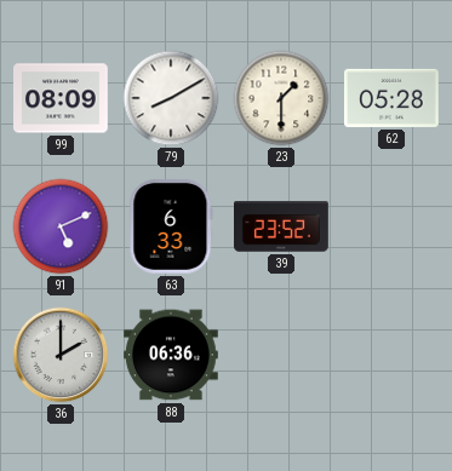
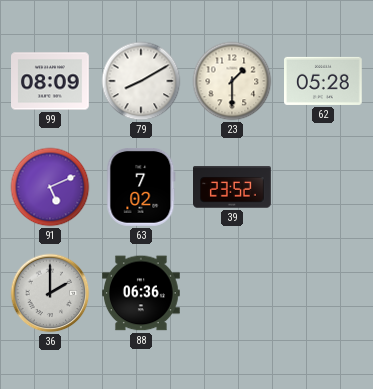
63: 6:33 -> 7:02
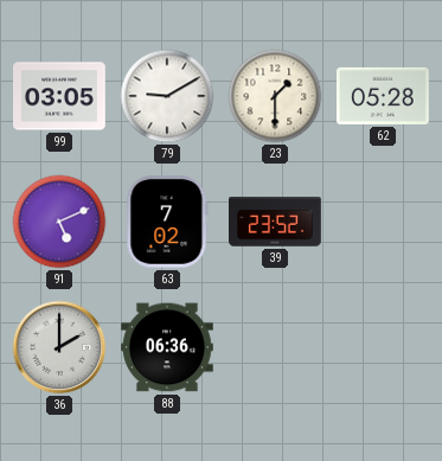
99: 08:09 -> 03:05
79: 8:10 -> 9:10
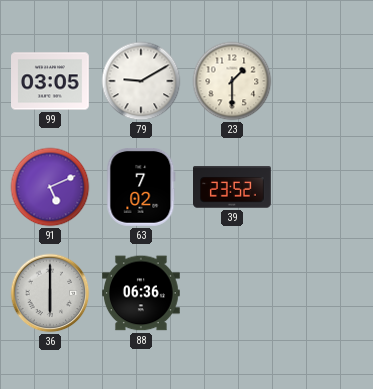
62: 05:28 -> none
36: 2:00 -> 6:00
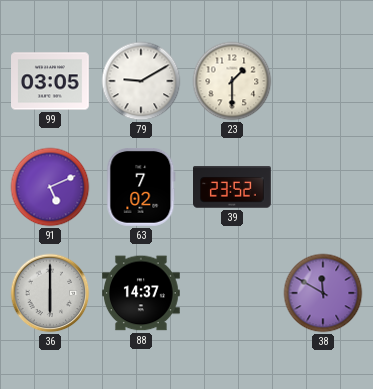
88: 06:36 -> 14:37
38: none -> 11:50
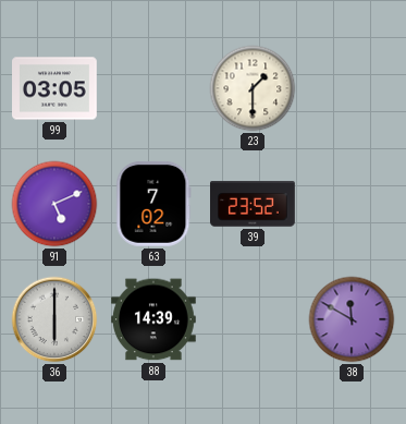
79: 9:10 -> none
88: 14:37 -> 14:39
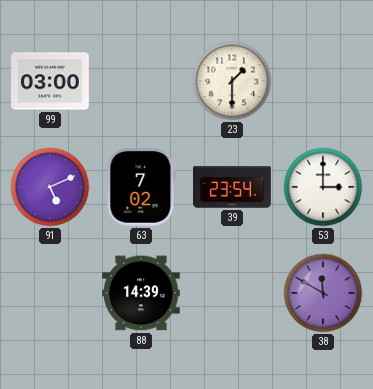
99: 03:05 -> 03:00
39: 23:52 -> 23:54
53: none -> 3:00
36: 6:00 -> none
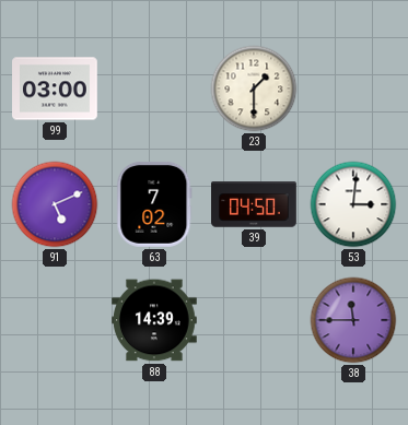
39: 23:54 -> 04:50
53: 3:00 -> 3:01
38: 11:50 -> 11:45
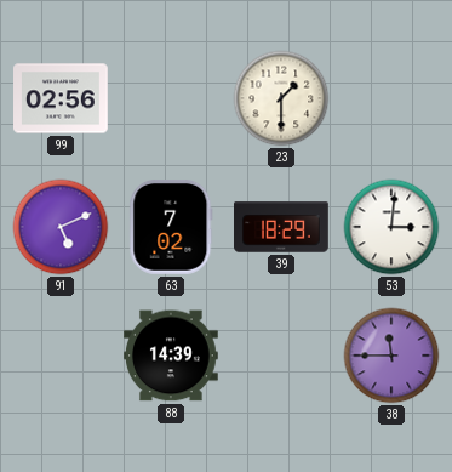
99: 03:00 -> 02:56
39: 04:50 -> 18:29
